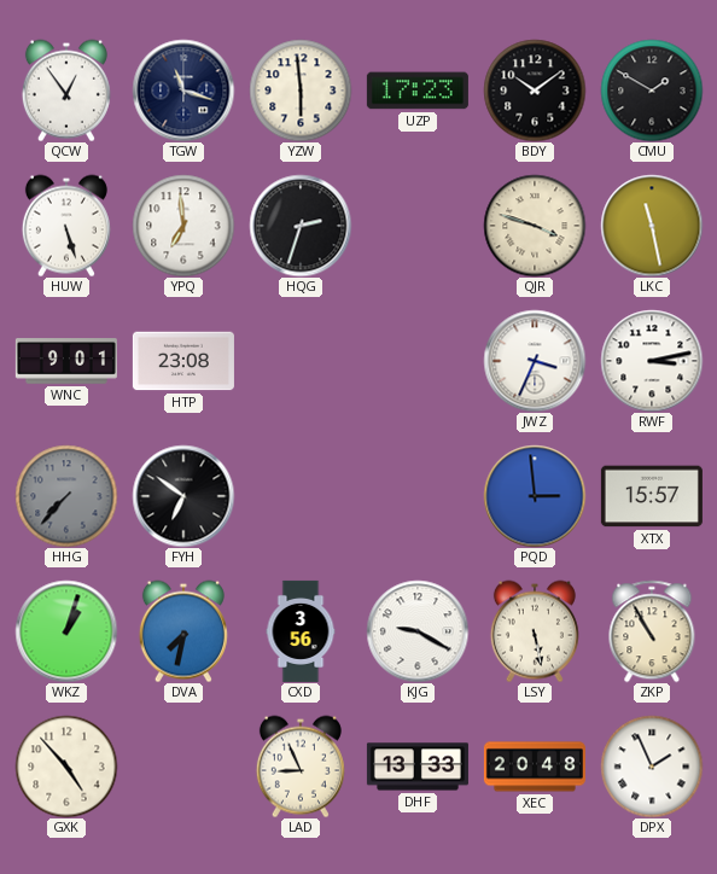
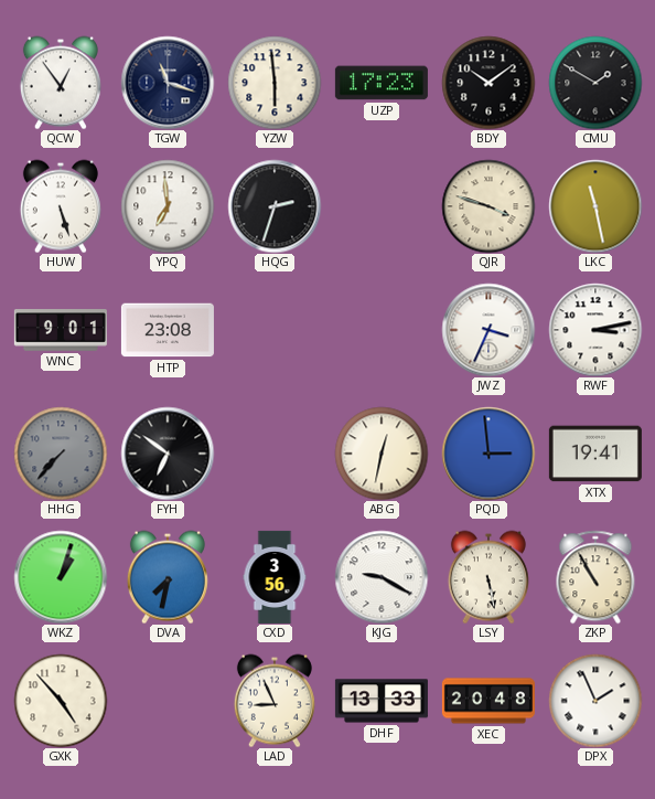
ABG: none -> 12:32
XTX: 15:57 -> 19:41
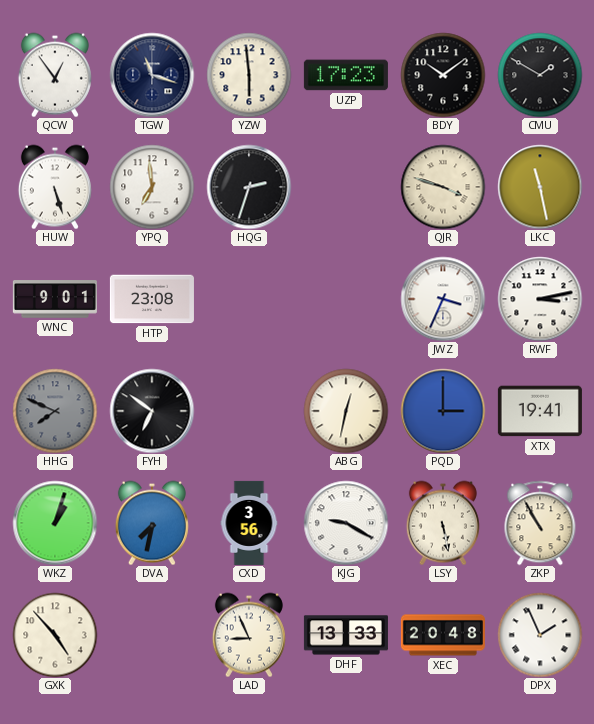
HHG: 7:37 -> 7:49
PQD: 2:59 -> 3:00
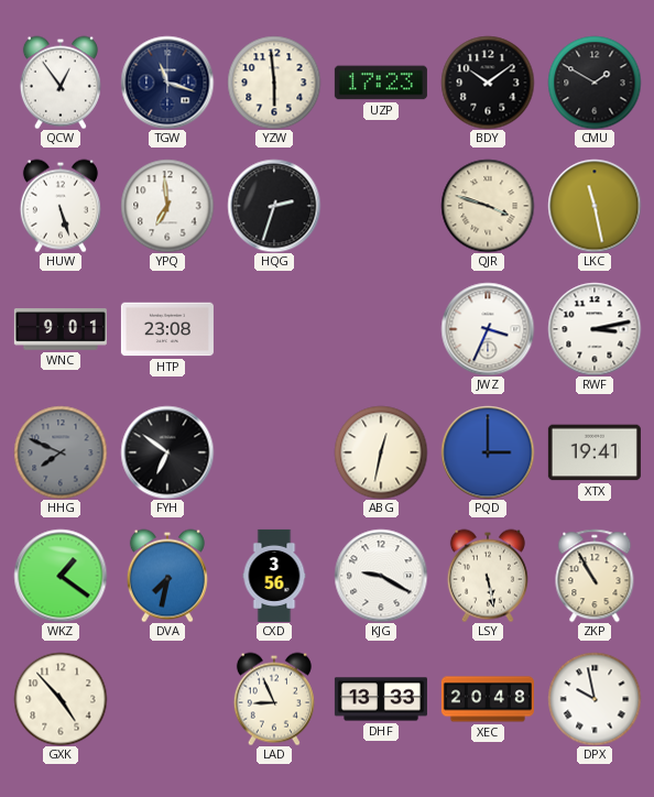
WKZ: 1:03 -> 1:21
DPX: 1:56 -> 9:58
